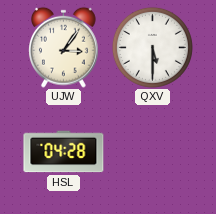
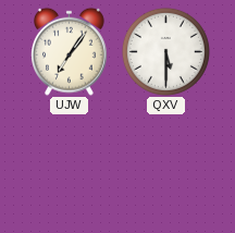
UJW: 3:06 -> 7:06
HSL: 04:28 -> none
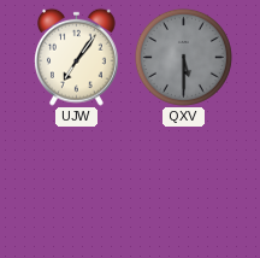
QXV dial: white -> grey
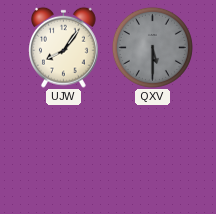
UJW: 7:06 -> 8:06
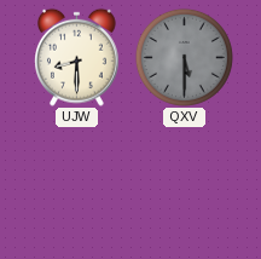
UJW: 8:06 -> 8:30
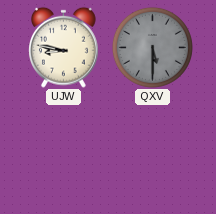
UJW: 8:30 -> 8:47
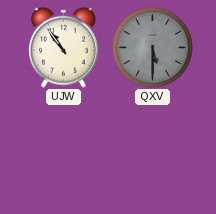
UJW: 8:47 -> 10:54
